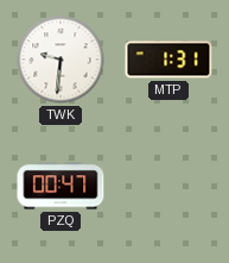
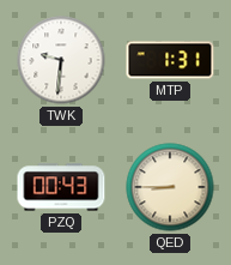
PZQ: 00:47 -> 00:43
QED: none -> 8:45
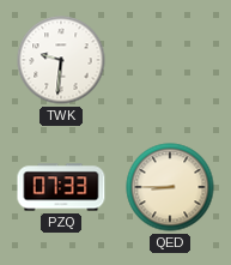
MTP: 1:31 -> none
PZQ: 00:43 -> 07:33
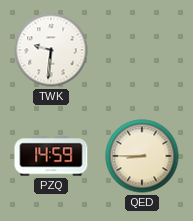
PZQ: 07:33 -> 14:59
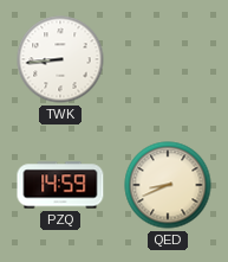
TWK: 9:31 -> 8:44
QED: 8:45 -> 8:41
